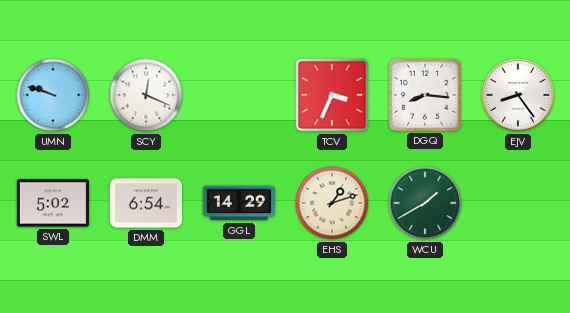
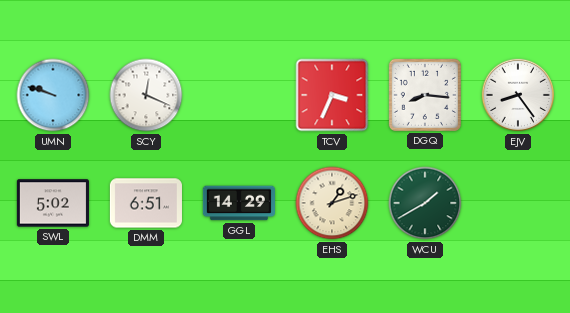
DMM: 6:54 -> 6:51
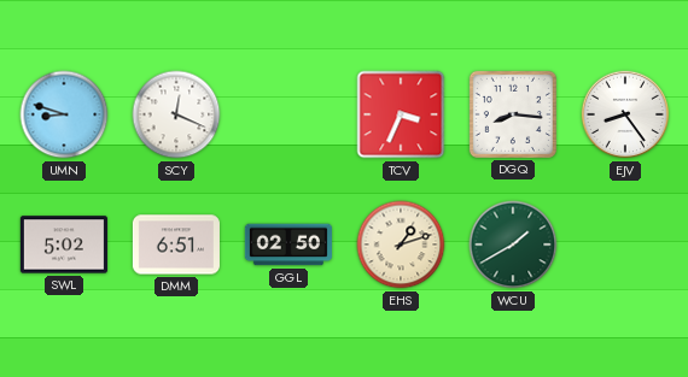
UMN: 9:48 -> 8:48
GGL: 14:29 -> 02:50
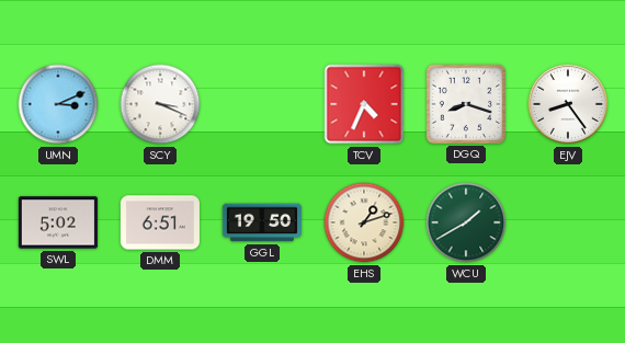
UMN: 8:48 -> 3:11
SCY: 12:19 -> 3:19
TCV: 3:34 -> 4:34
DGQ: 8:16 -> 8:18
GGL: 02:50 -> 19:50
